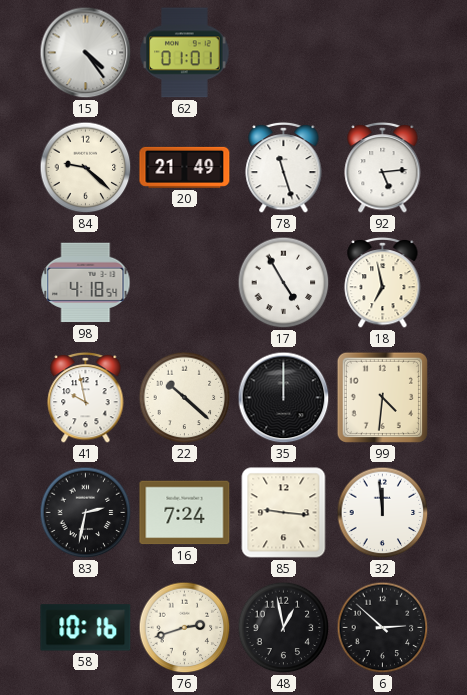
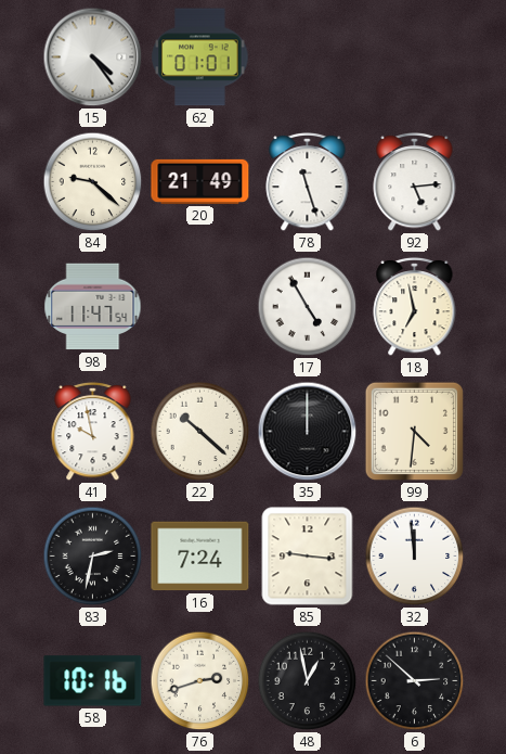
98: 4:18 -> 11:47
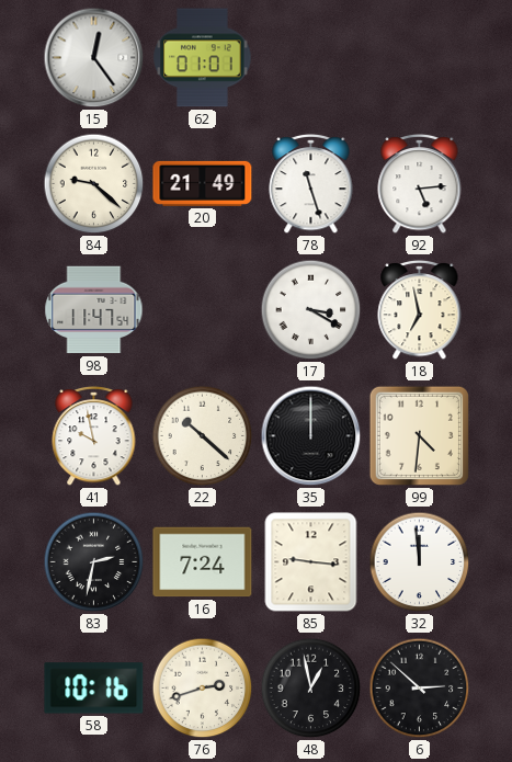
15: 4:24 -> 12:24
17: 4:55 -> 3:20
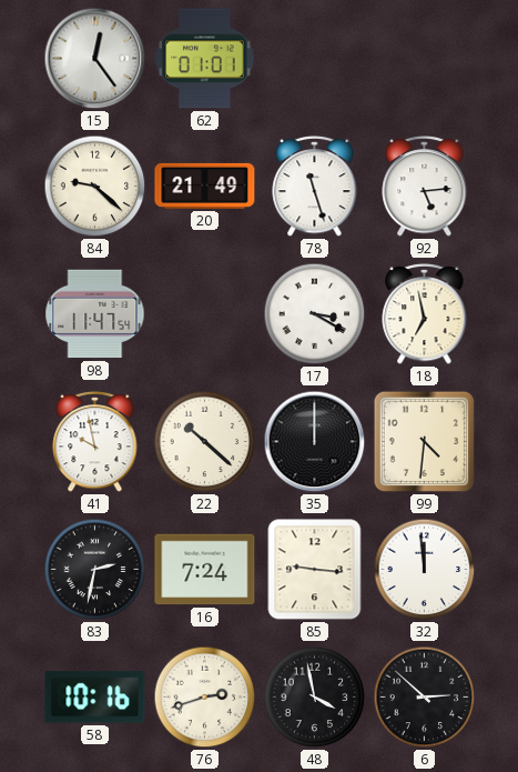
48: 12:58 -> 3:58
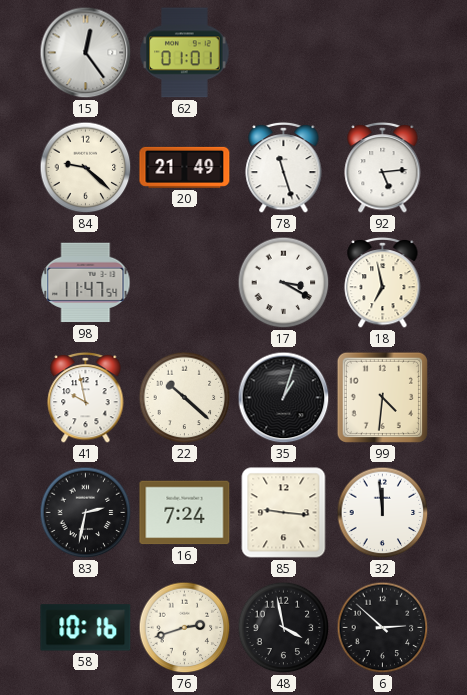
35: 12:00 -> 1:03
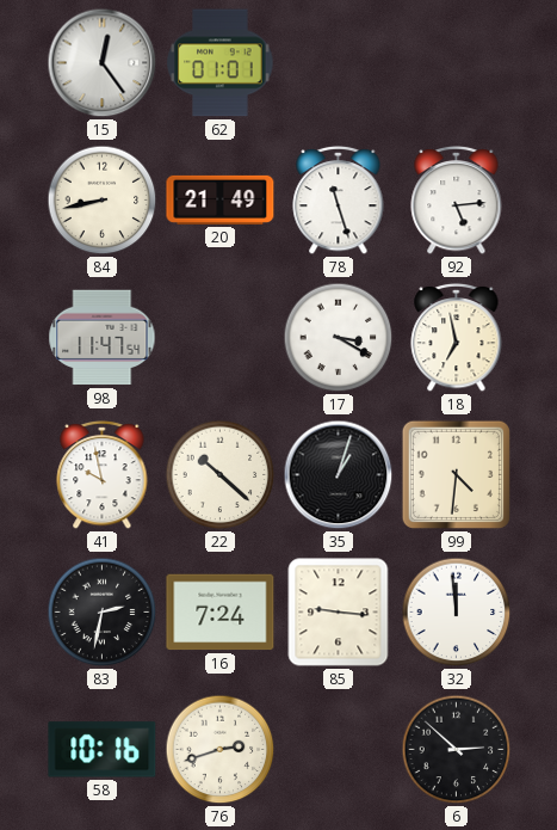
84: 9:22 -> 8:43
48: 3:58 -> none
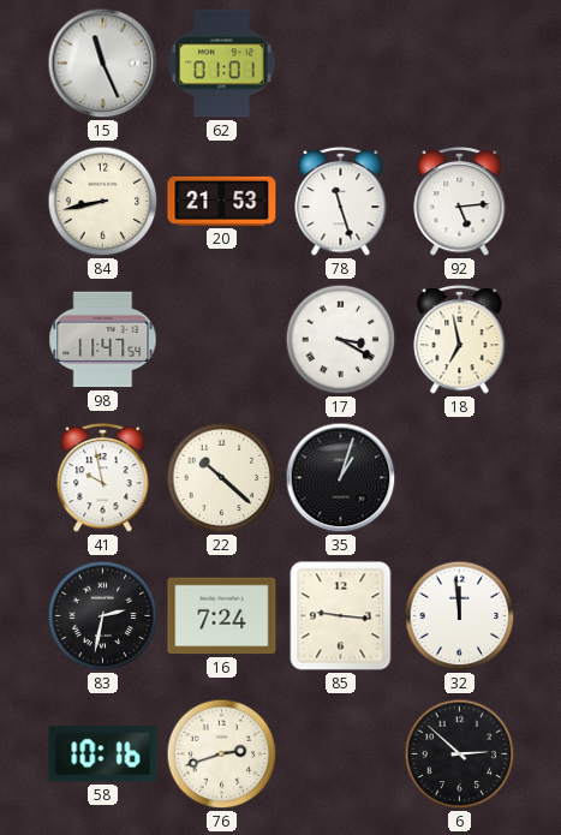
15: 12:24 -> 11:26
20: 21:49 -> 21:53
99: 4:31 -> none
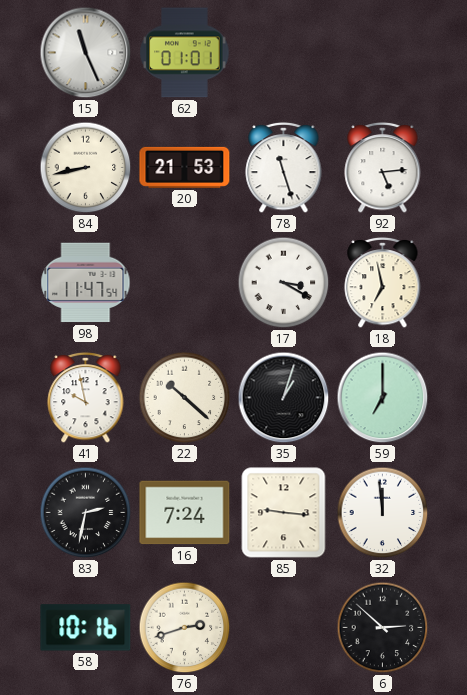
59: none -> 7:00
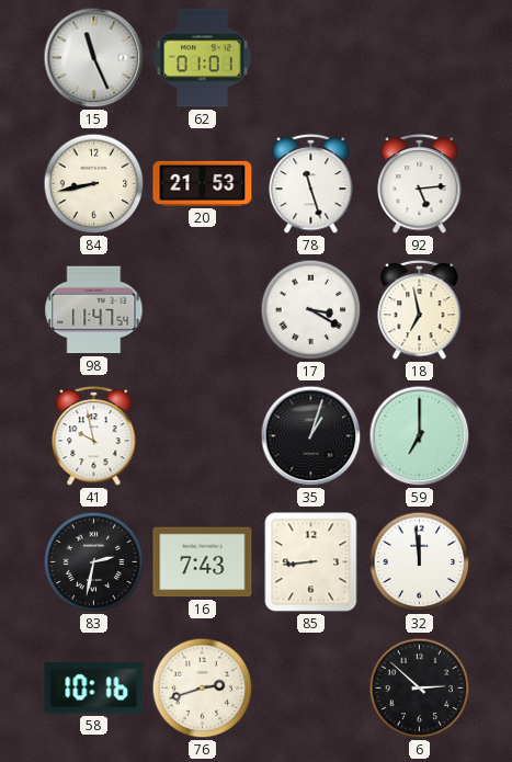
22: 10:22 -> none
16: 7:24 -> 7:43
85: 9:16 -> 8:44
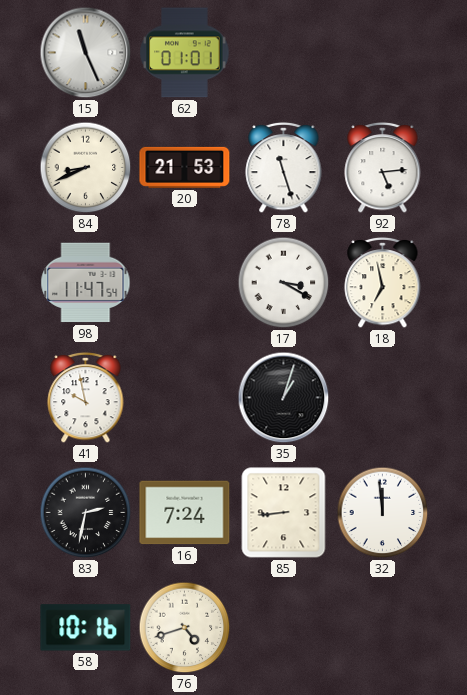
84: 8:43 -> 8:41
59: 7:00 -> none
16: 7:43 -> 7:24
76: 2:42 -> 4:42
6: 2:52 -> none
